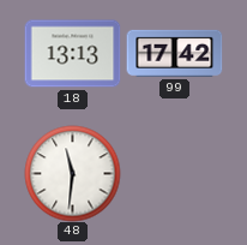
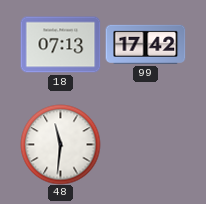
18: 13:13 -> 07:13
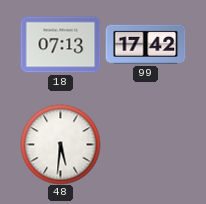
48: 11:31 -> 5:31
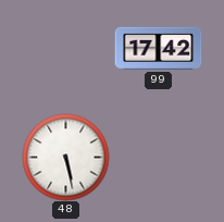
18: 07:13 -> none
48: 5:31 -> 5:28
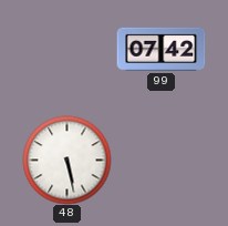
99: 17:42 -> 07:42
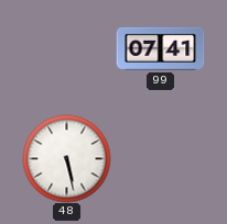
99: 07:42 -> 07:41
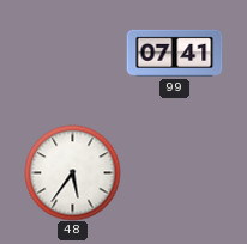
48: 5:28 -> 5:36
